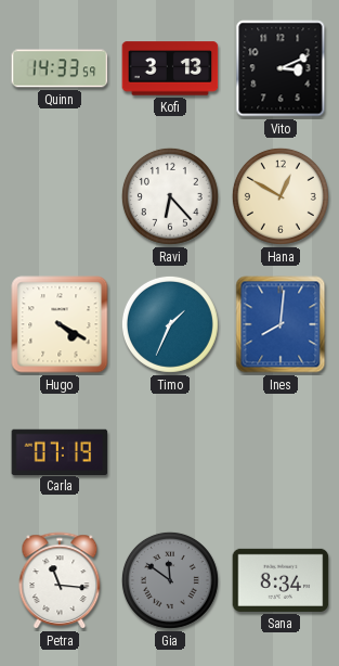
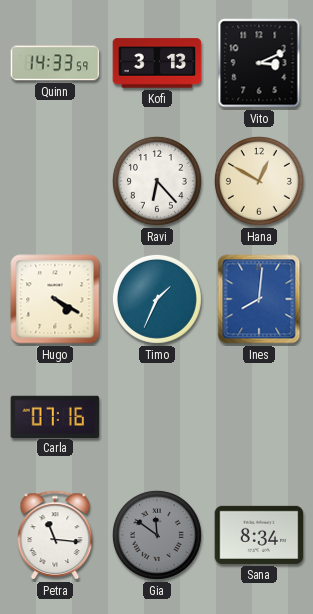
Carla: 07:19 -> 07:16
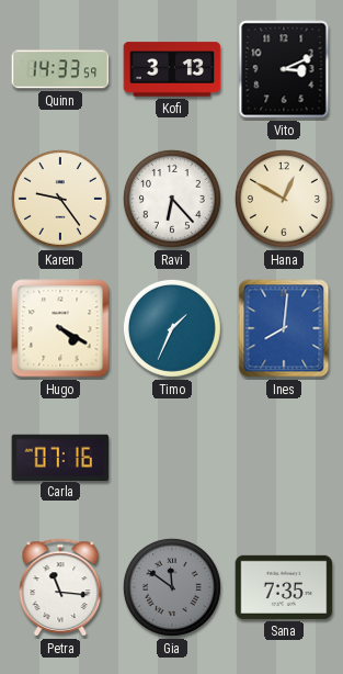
Karen: none -> 9:24
Sana: 8:34 -> 7:35
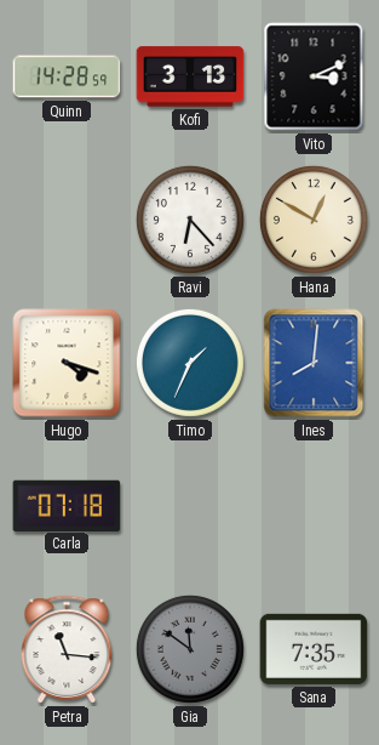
Quinn: 14:33 -> 14:28
Karen: 9:24 -> none
Hugo: 4:20 -> 4:18
Carla: 07:16 -> 07:18
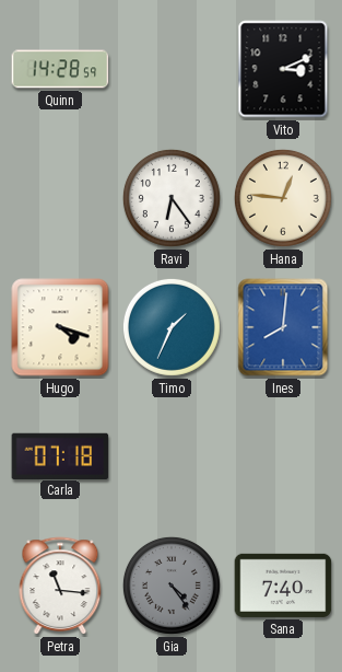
Kofi: 3:13 -> none
Ravi: 6:23 -> 6:24
Hana: 12:50 -> 12:46
Gia: 11:51 -> 4:24
Sana: 7:35 -> 7:40
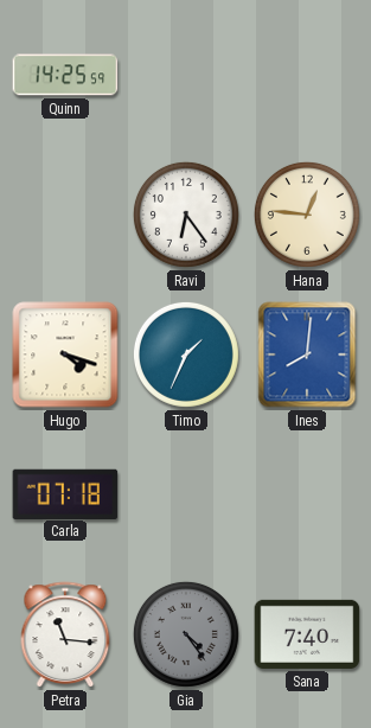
Quinn: 14:28 -> 14:25
Vito: 3:11 -> none
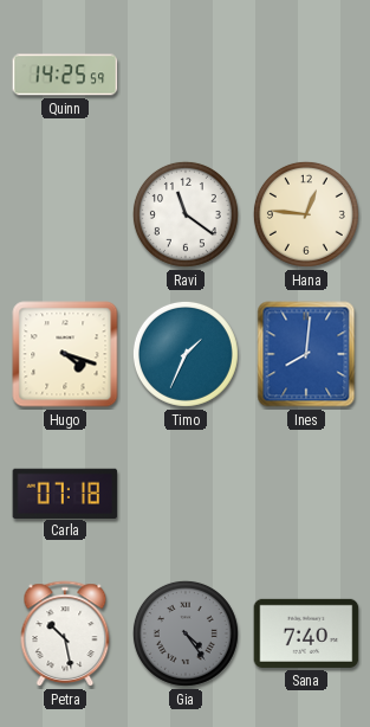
Ravi: 6:24 -> 11:21
Petra: 11:16 -> 10:28
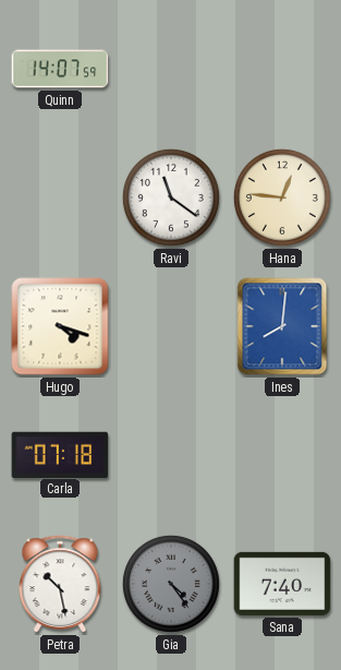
Quinn: 14:25 -> 14:07
Timo: 1:34 -> none
